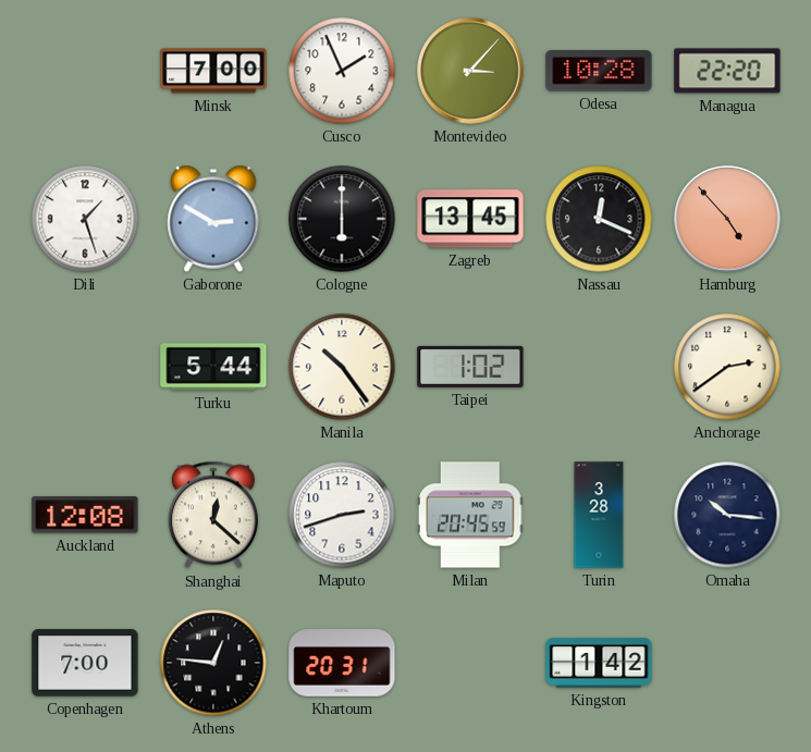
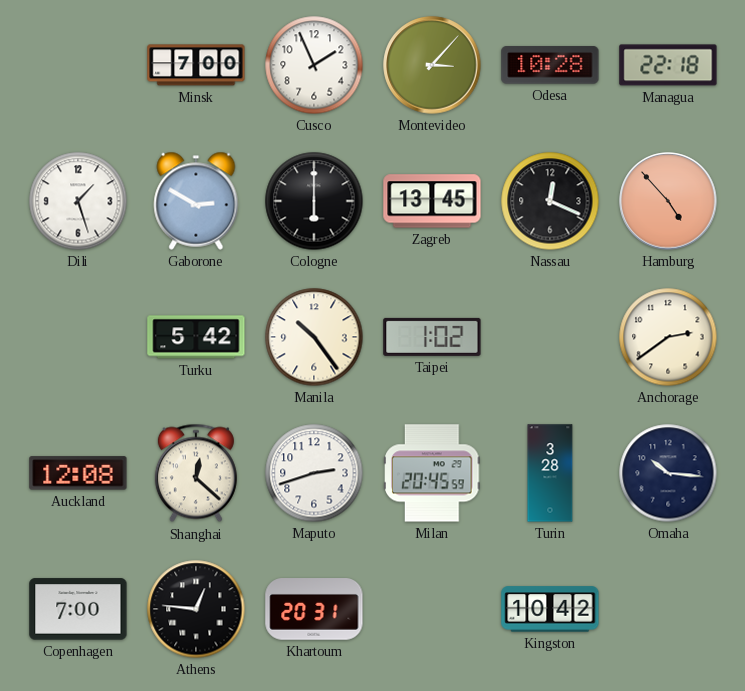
Managua: 22:20 -> 22:18
Turku: 5:44 -> 5:42
Kingston: 1:42 -> 10:42
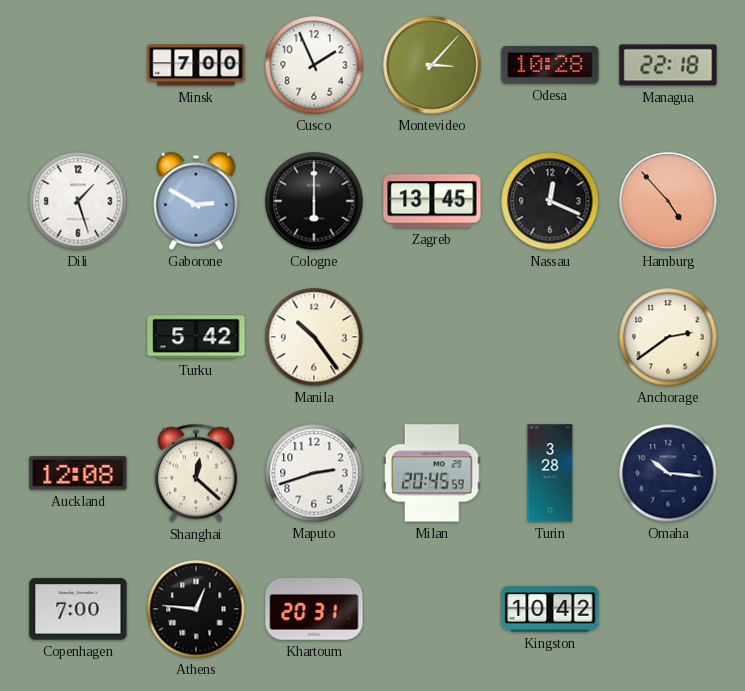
Taipei: 1:02 -> none
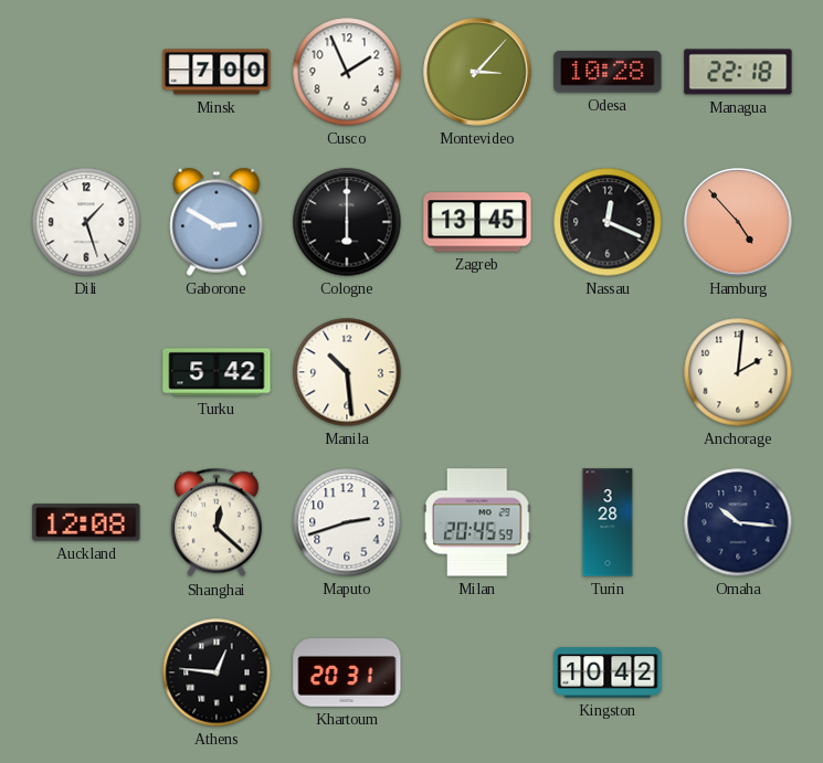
Manila: 10:24 -> 10:29
Anchorage: 2:39 -> 2:01
Copenhagen: 7:00 -> none
